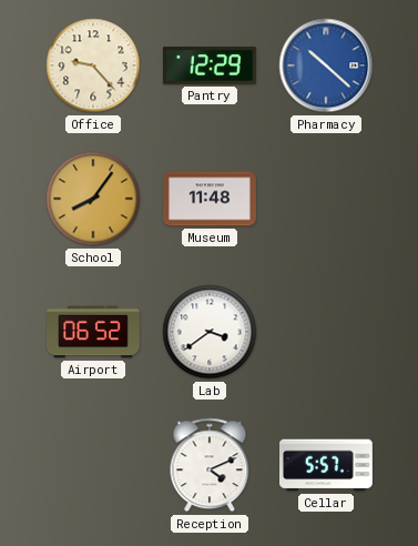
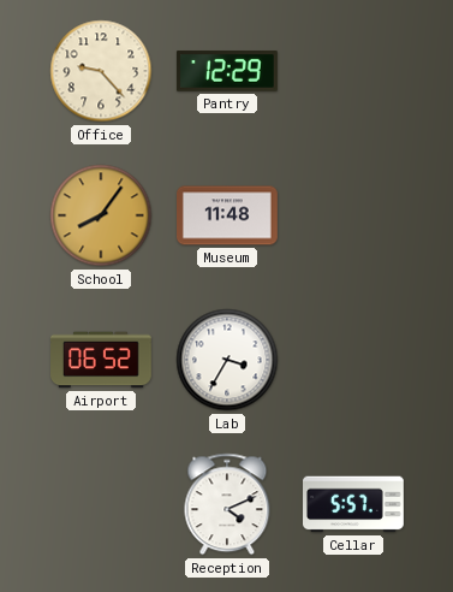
Pharmacy: 10:22 -> none
Lab: 3:39 -> 3:35
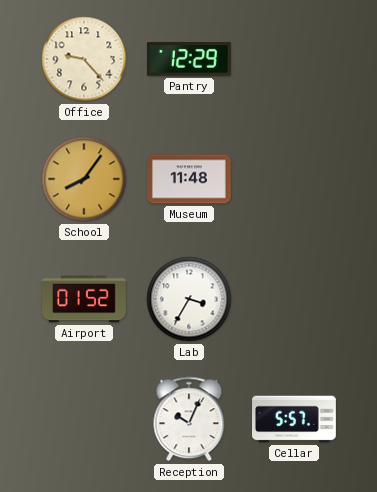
Airport: 06:52 -> 01:52
Reception: 4:11 -> 10:04
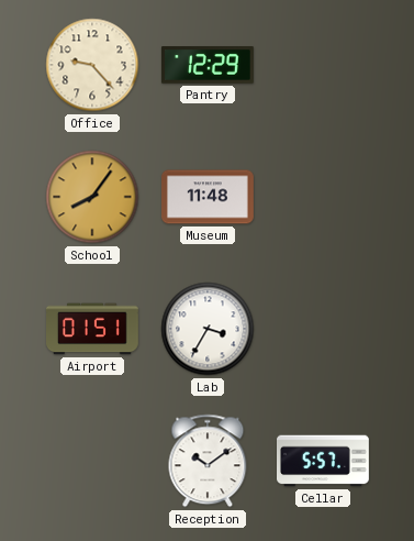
Airport: 01:52 -> 01:51
Reception: 10:04 -> 10:09
